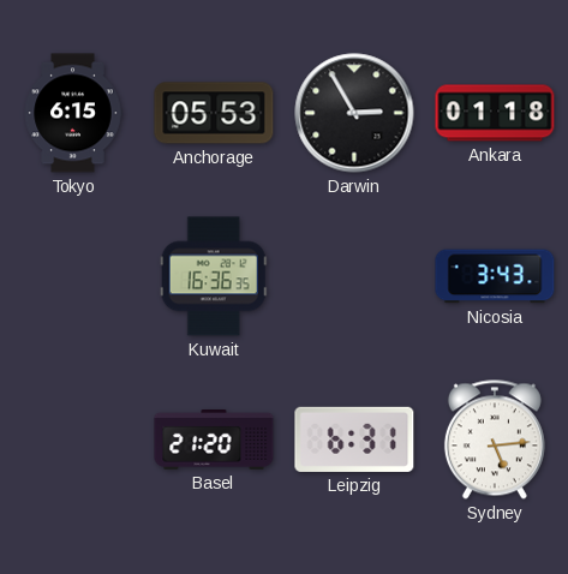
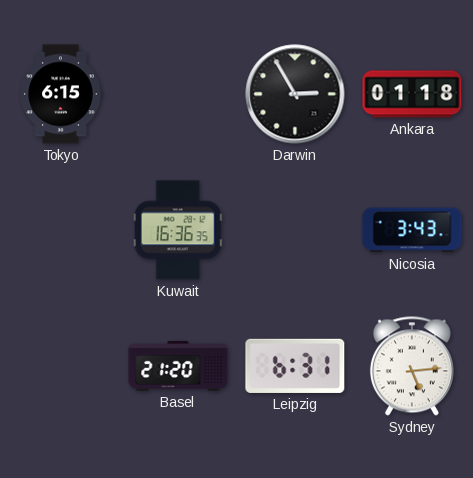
Anchorage: 05:53 -> none
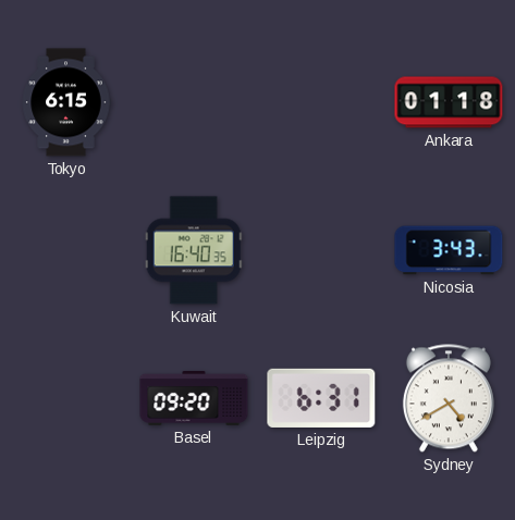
Darwin: 2:55 -> none
Kuwait: 16:36 -> 16:40
Basel: 21:20 -> 09:20
Sydney: 5:14 -> 4:40
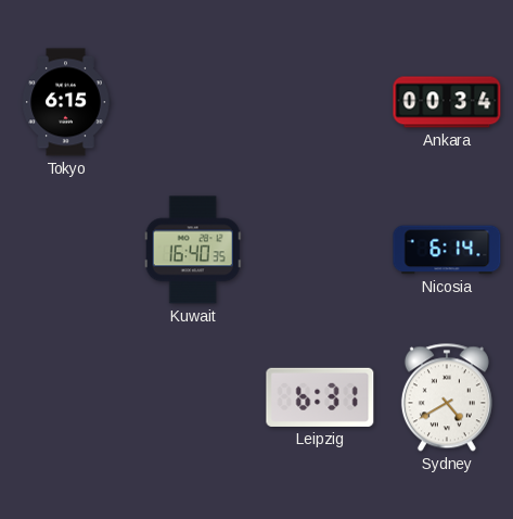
Ankara: 01:18 -> 00:34
Nicosia: 3:43 -> 6:14
Basel: 09:20 -> none
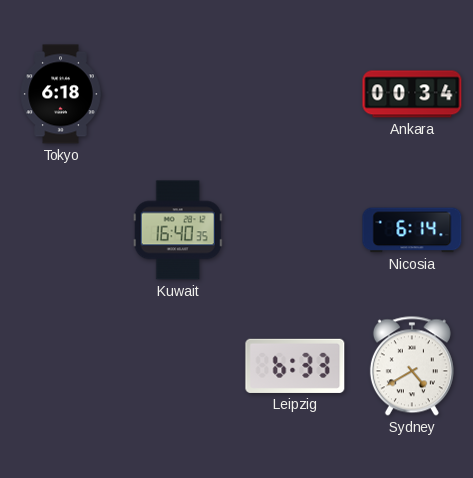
Tokyo: 6:15 -> 6:18
Leipzig: 6:31 -> 6:33
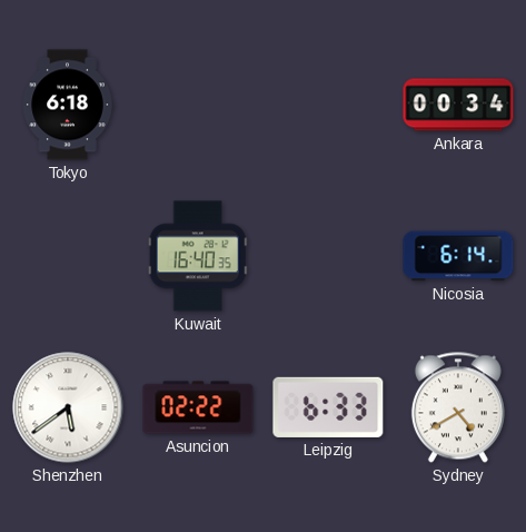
Shenzhen: none -> 5:39
Asuncion: none -> 02:22
